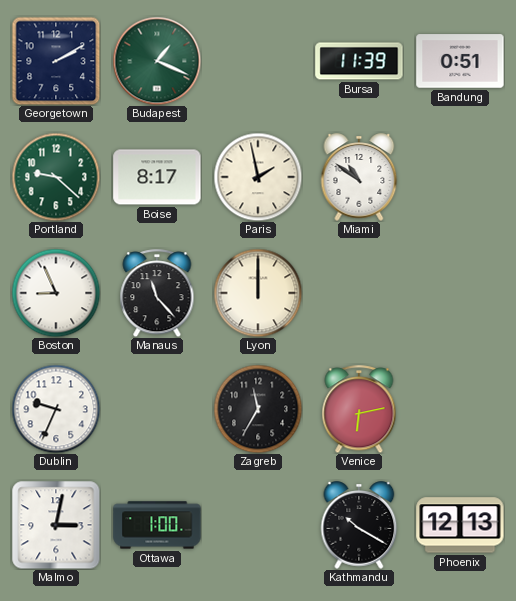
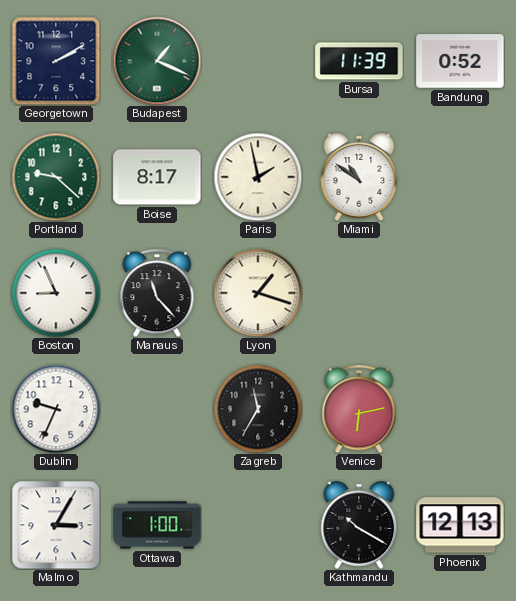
Bandung: 0:51 -> 0:52
Lyon: 12:00 -> 1:18
Malmo: 3:02 -> 3:05
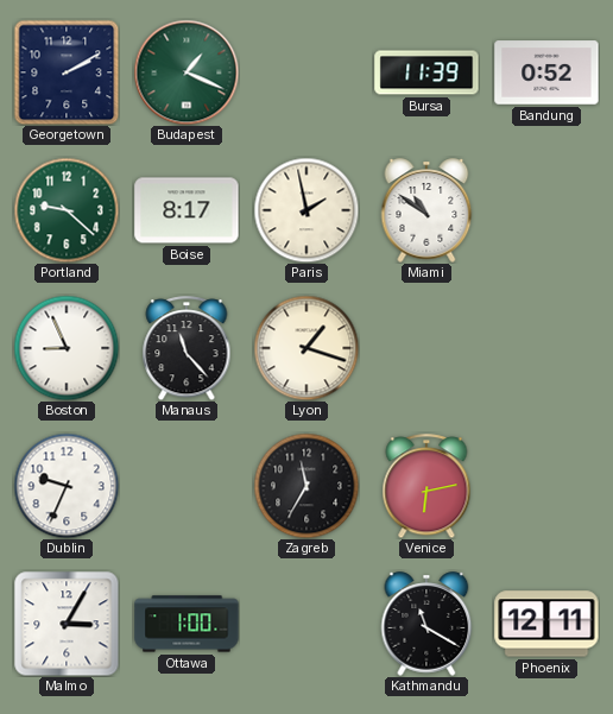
Kathmandu: 10:20 -> 11:20
Phoenix: 12:13 -> 12:11
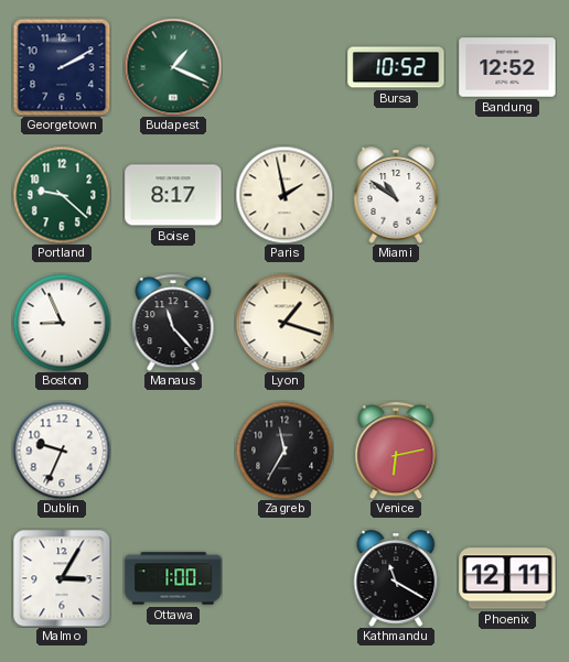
Bursa: 11:39 -> 10:52
Bandung: 0:52 -> 12:52
